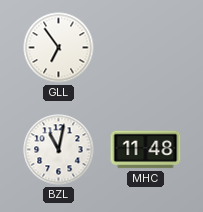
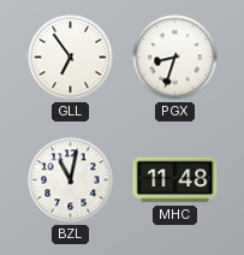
PGX: none -> 8:33
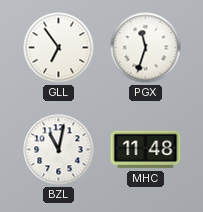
PGX: 8:33 -> 11:33
